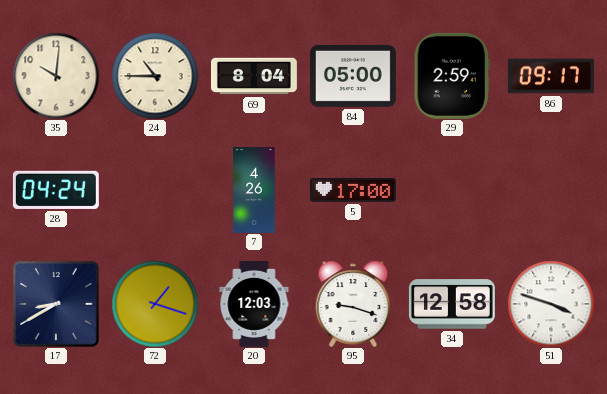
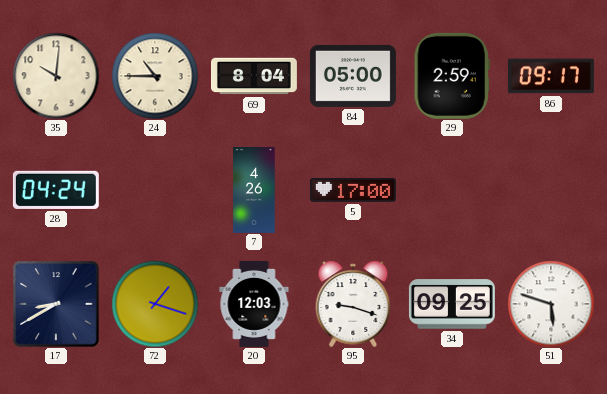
34: 12:58 -> 09:25
51: 3:48 -> 5:48
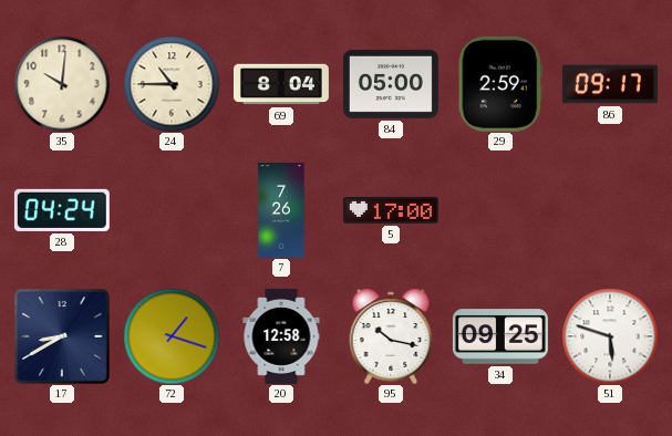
7: 4:26 -> 7:26
20: 12:03 -> 12:58
95: 9:18 -> 10:17
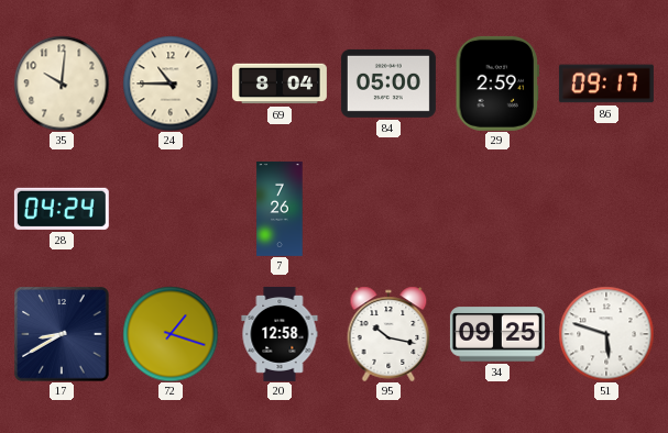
5: 17:00 -> none
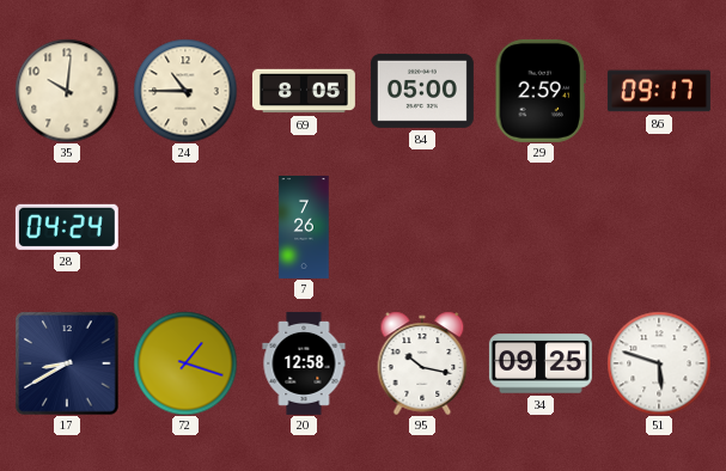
69: 8:04 -> 8:05
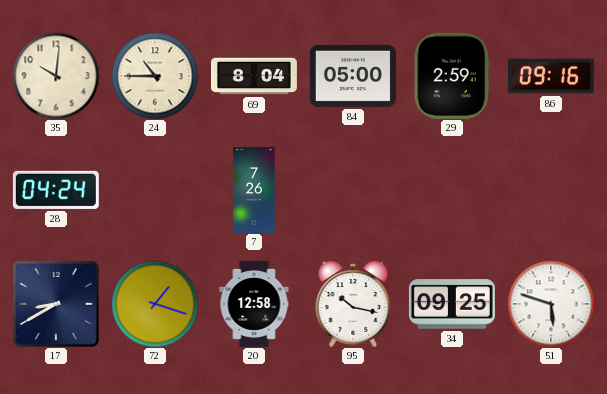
69: 8:05 -> 8:04
86: 09:17 -> 09:16
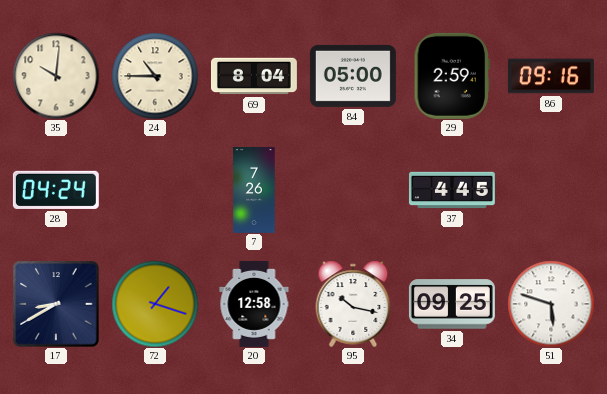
37: none -> 4:45
